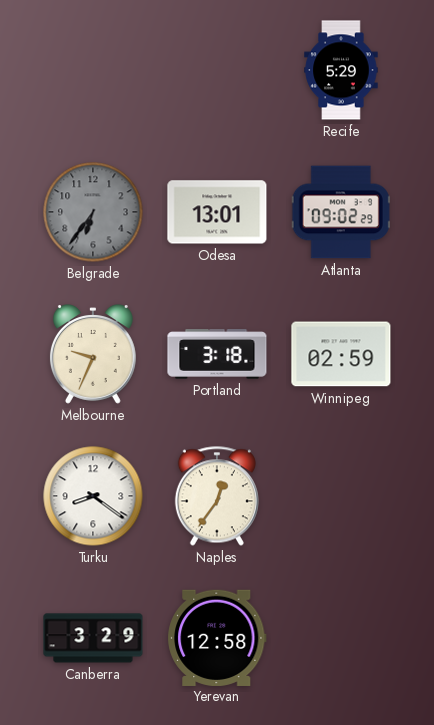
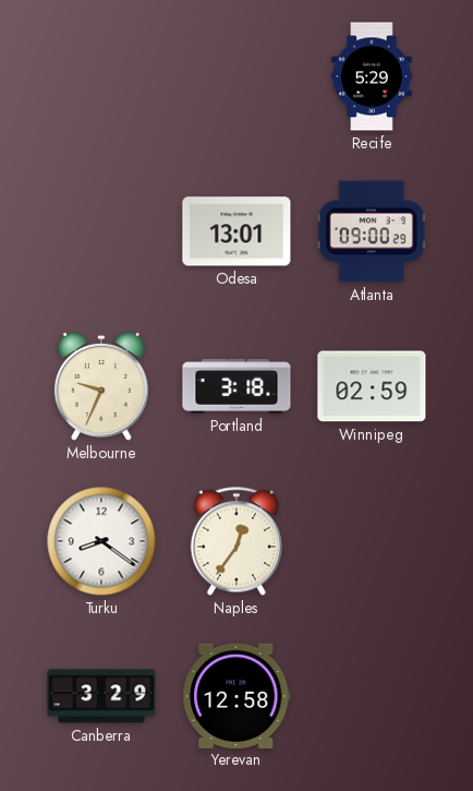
Belgrade: 6:36 -> none
Atlanta: 09:02 -> 09:00
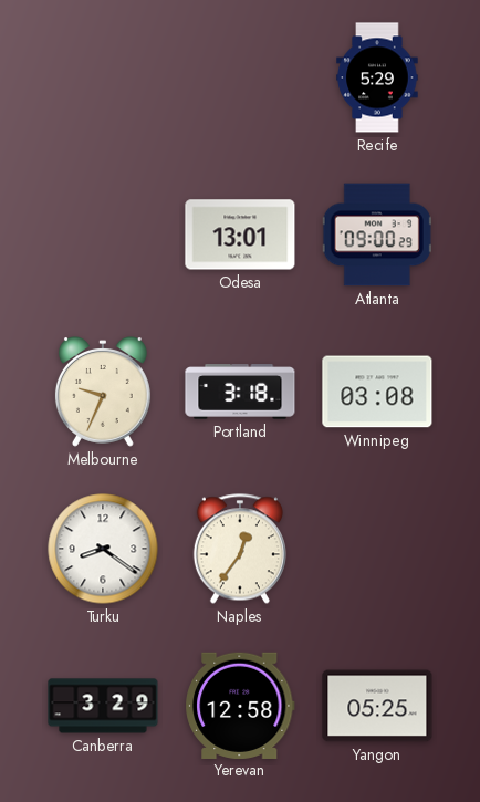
Winnipeg: 02:59 -> 03:08
Yangon: none -> 05:25
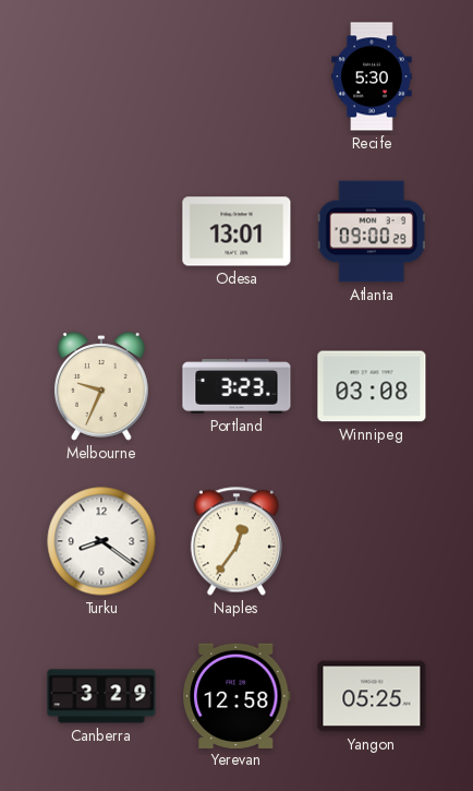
Recife: 5:29 -> 5:30
Portland: 3:18 -> 3:23
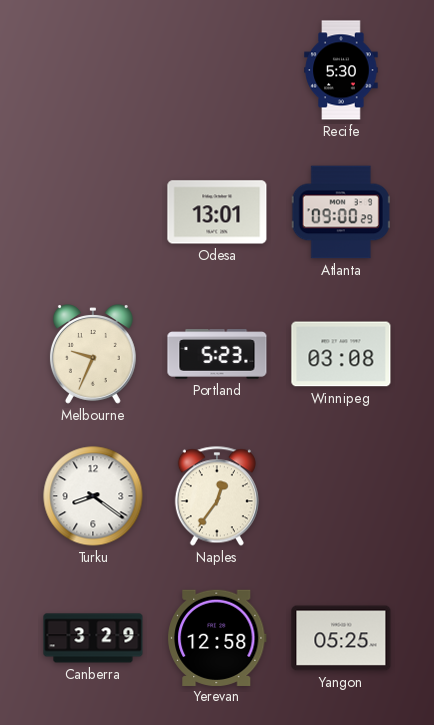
Portland: 3:23 -> 5:23
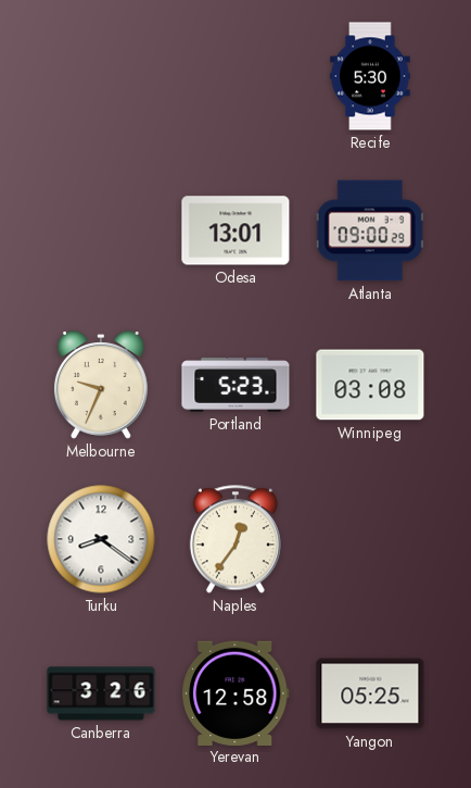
Canberra: 3:29 -> 3:26
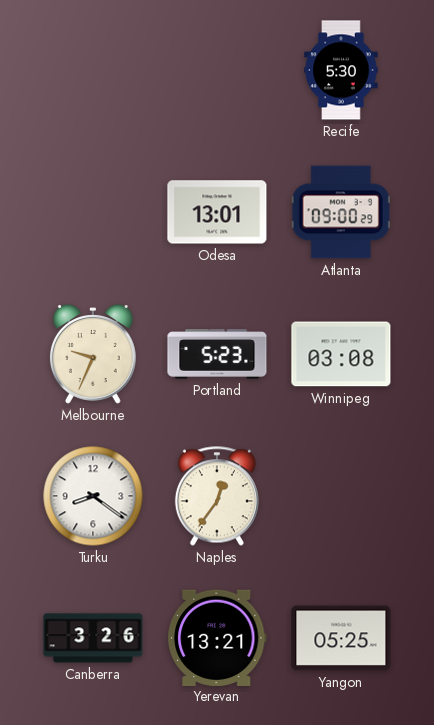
Yerevan: 12:58 -> 13:21
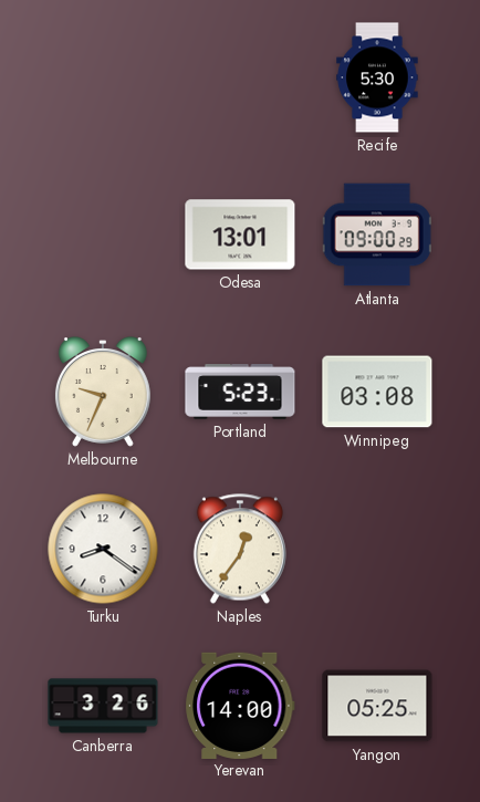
Yerevan: 13:21 -> 14:00
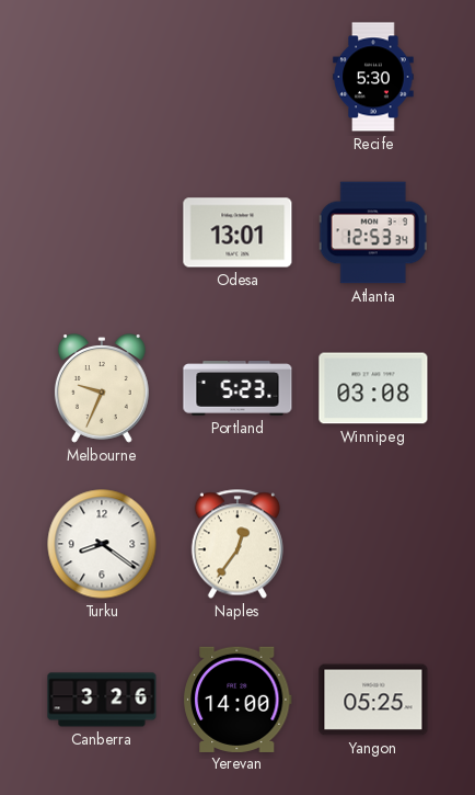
Atlanta: 09:00 -> 12:53
